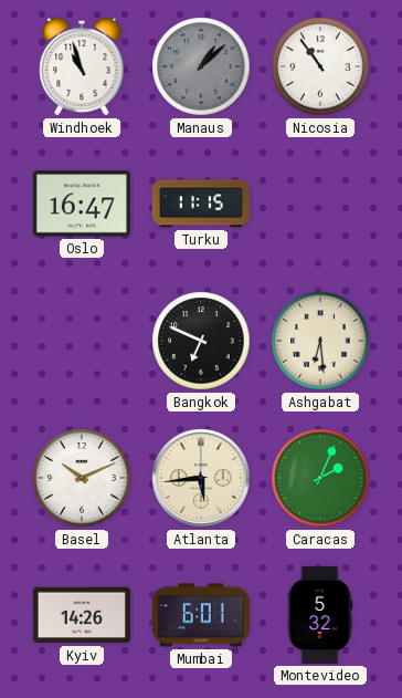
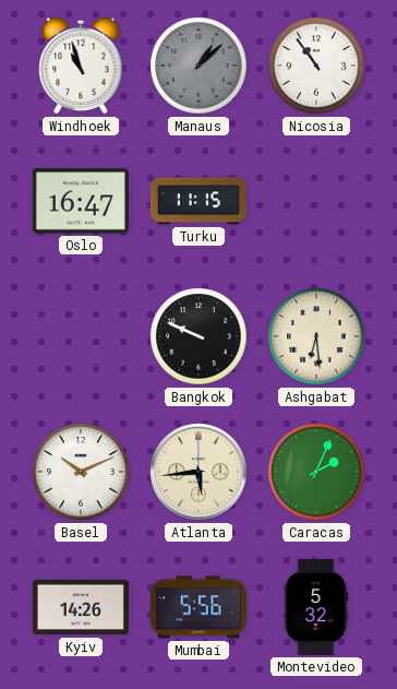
Bangkok: 6:49 -> 9:49
Mumbai: 6:01 -> 5:56
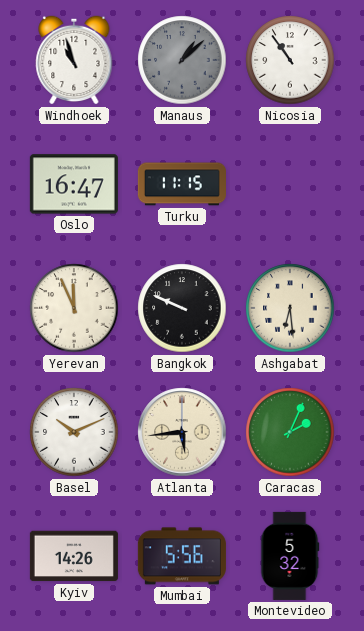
Yerevan: none -> 11:56
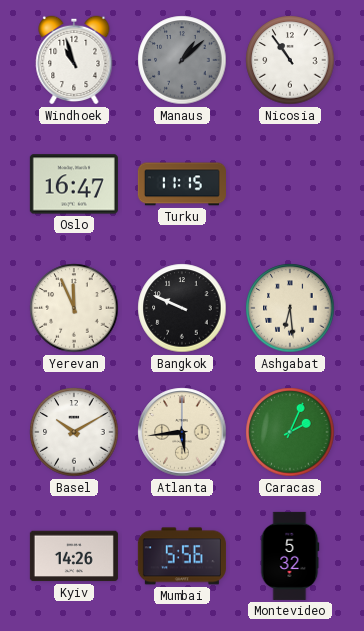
Basel: 10:11 -> 10:10
